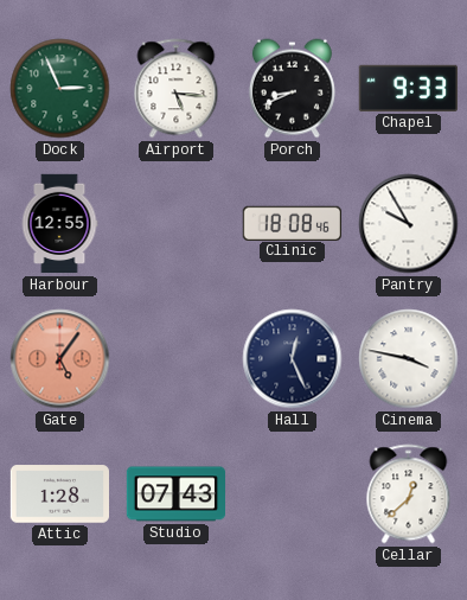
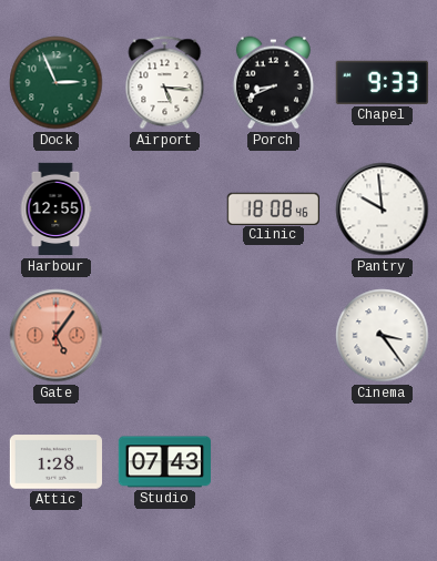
Pantry: 9:55 -> 9:59
Hall: 12:26 -> none
Cinema: 3:47 -> 3:24
Cellar: 12:38 -> none
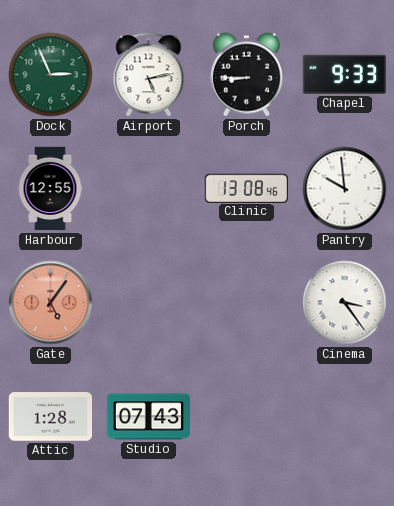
Airport: 5:16 -> 5:13
Porch: 8:41 -> 8:45
Clinic: 18:08 -> 13:08
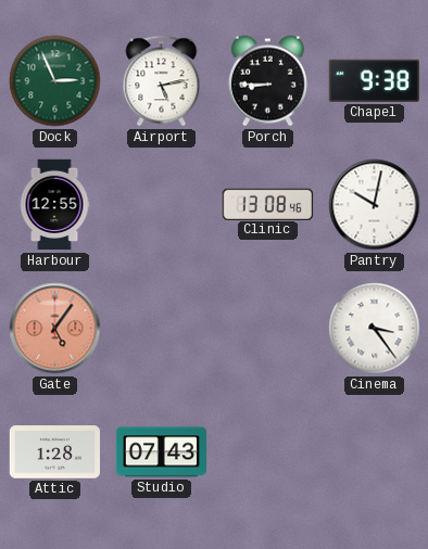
Chapel: 9:33 -> 9:38
Pantry: 9:59 -> 10:02
